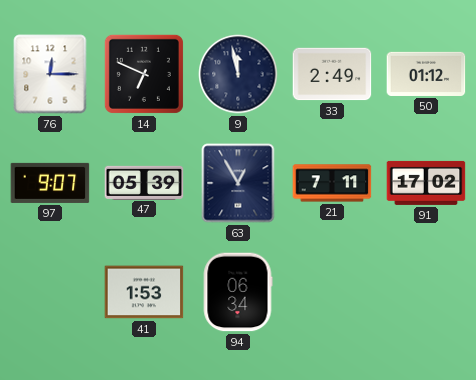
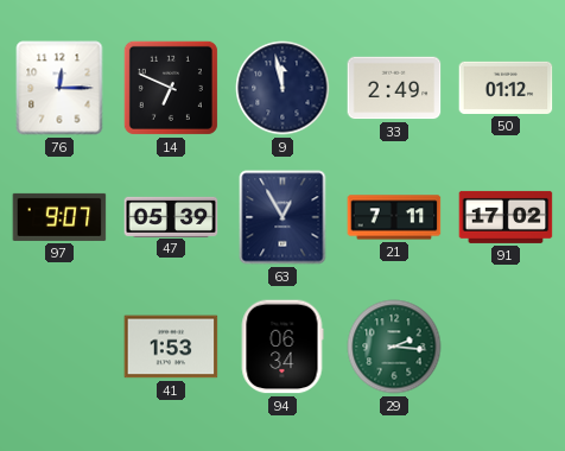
29: none -> 2:16
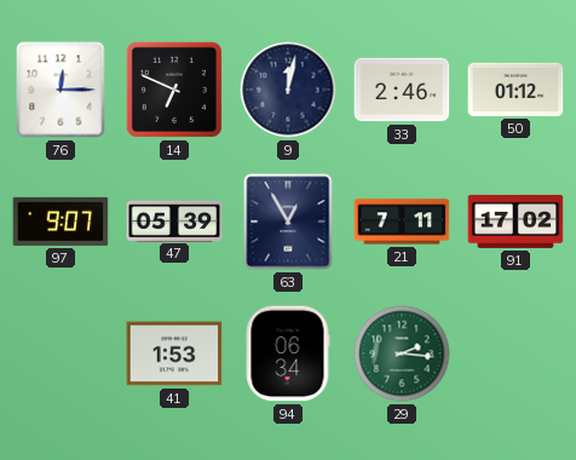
9: 11:58 -> 12:02
33: 2:49 -> 2:46
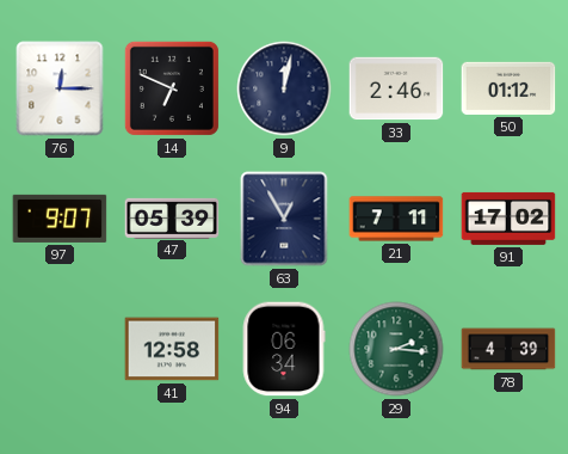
41: 1:53 -> 12:58
78: none -> 4:39
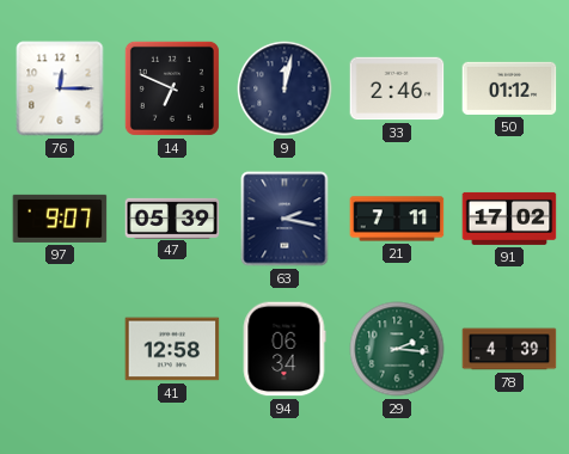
63: 12:55 -> 2:17
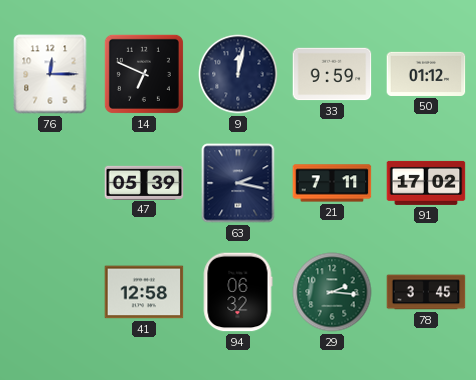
33: 2:46 -> 9:59
97: 9:07 -> none
94: 06:34 -> 06:32
78: 4:39 -> 3:45
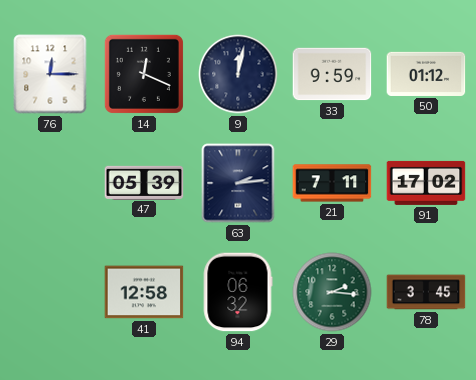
14: 6:49 -> 12:19
63: 2:17 -> 2:14
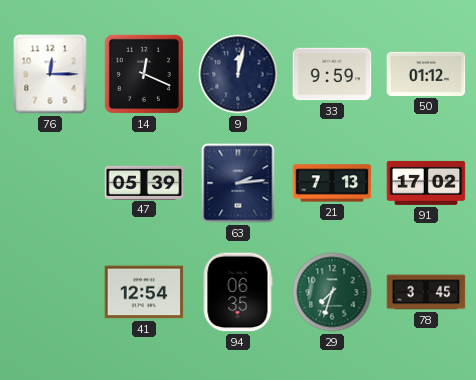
21: 7:11 -> 7:13
41: 12:58 -> 12:54
94: 06:32 -> 06:35
29: 2:16 -> 7:33
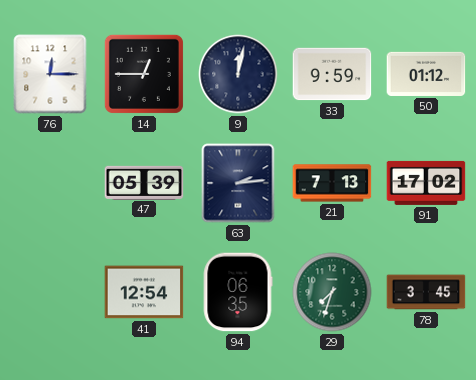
14: 12:19 -> 12:45
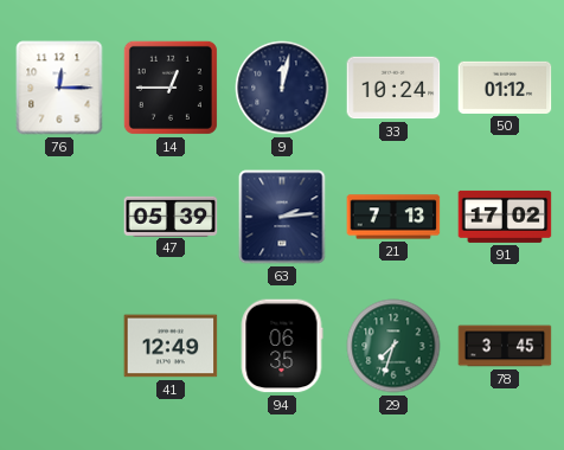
33: 9:59 -> 10:24
41: 12:54 -> 12:49
